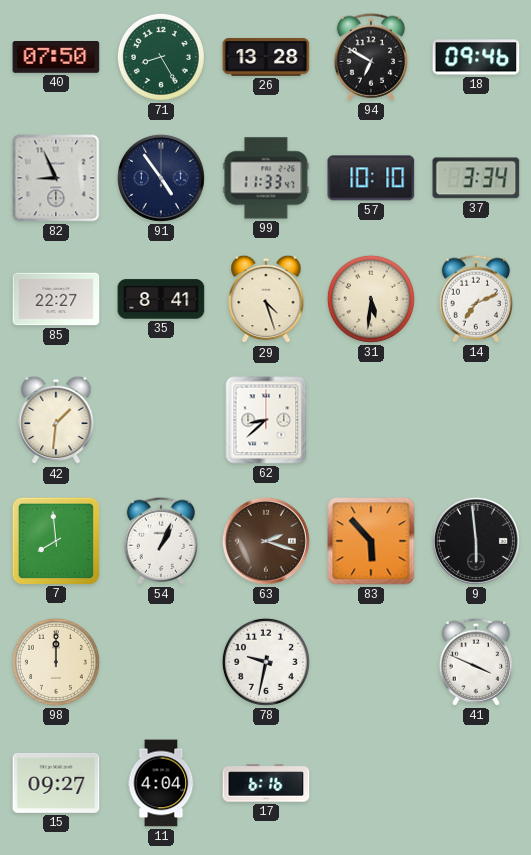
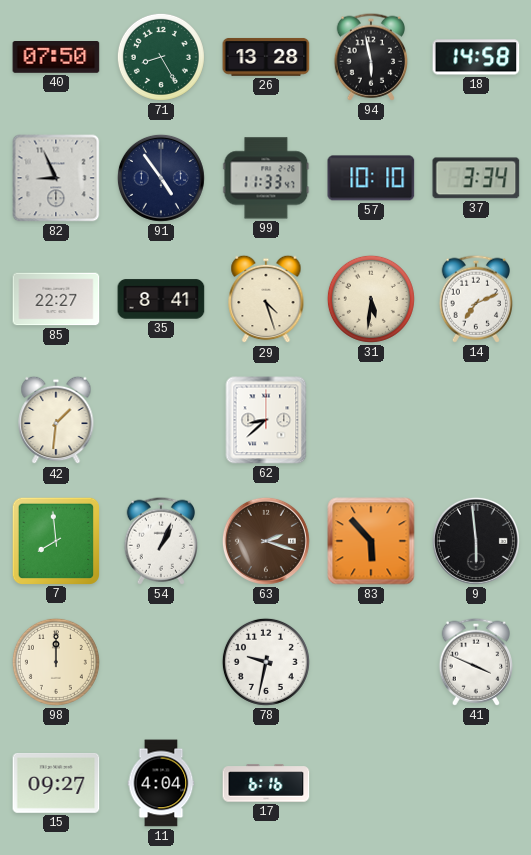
94: 6:50 -> 5:58
18: 09:46 -> 14:58
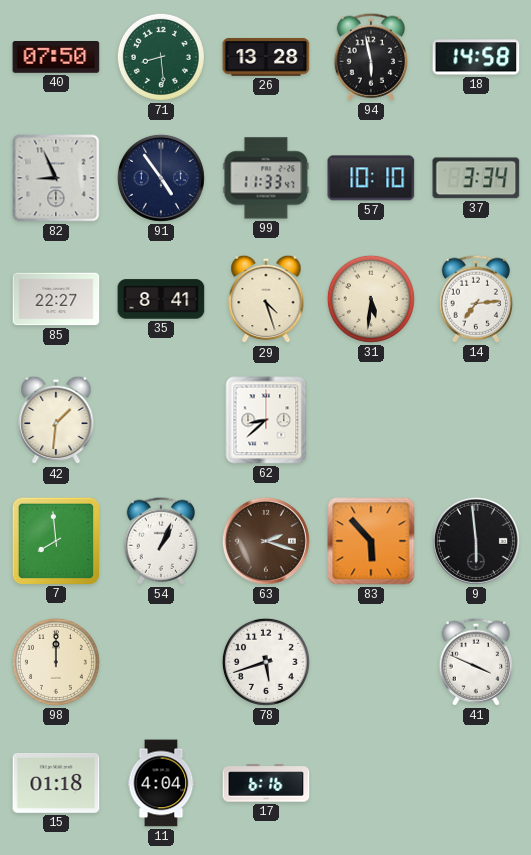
71: 8:25 -> 8:29
14: 7:11 -> 7:14
78: 9:32 -> 5:42
15: 09:27 -> 01:18
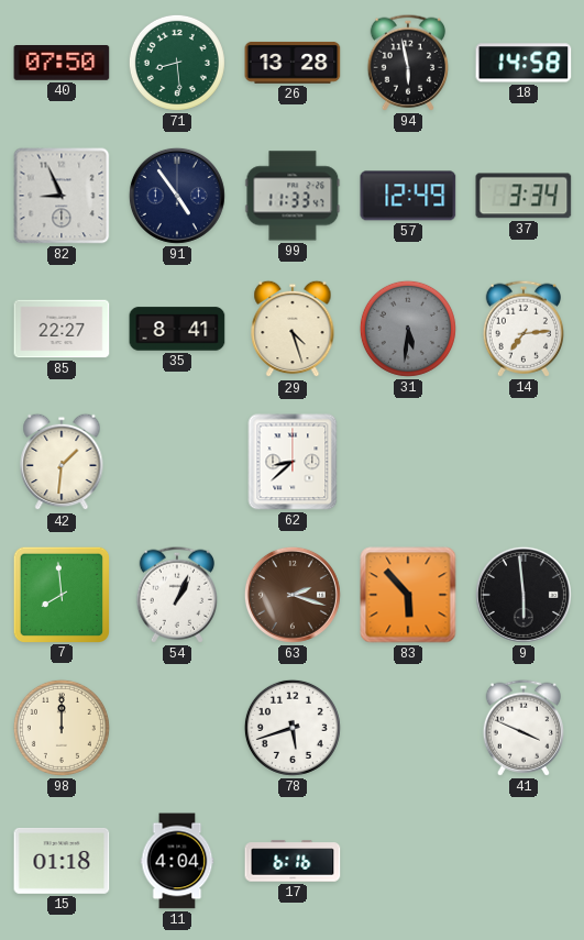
57: 10:10 -> 12:49
31 dial: cream -> grey
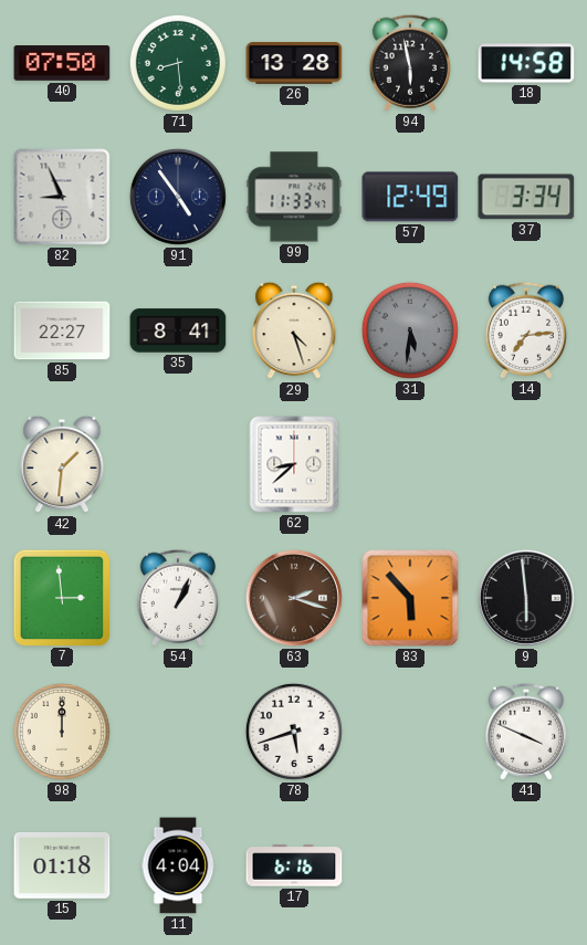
7: 7:59 -> 2:59
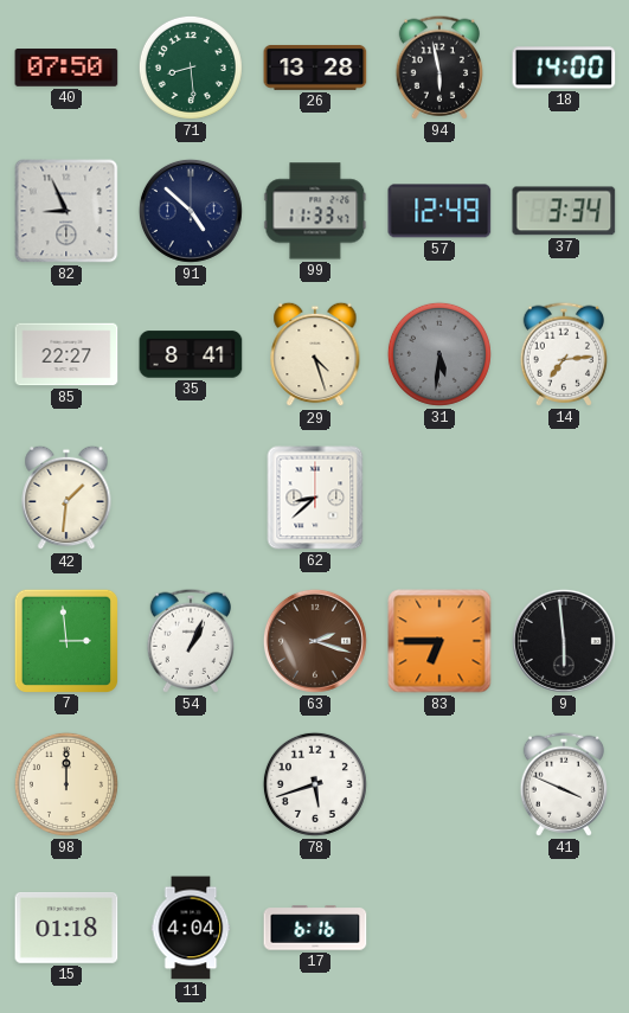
18: 14:58 -> 14:00
91: 4:54 -> 4:52
83: 5:53 -> 6:45
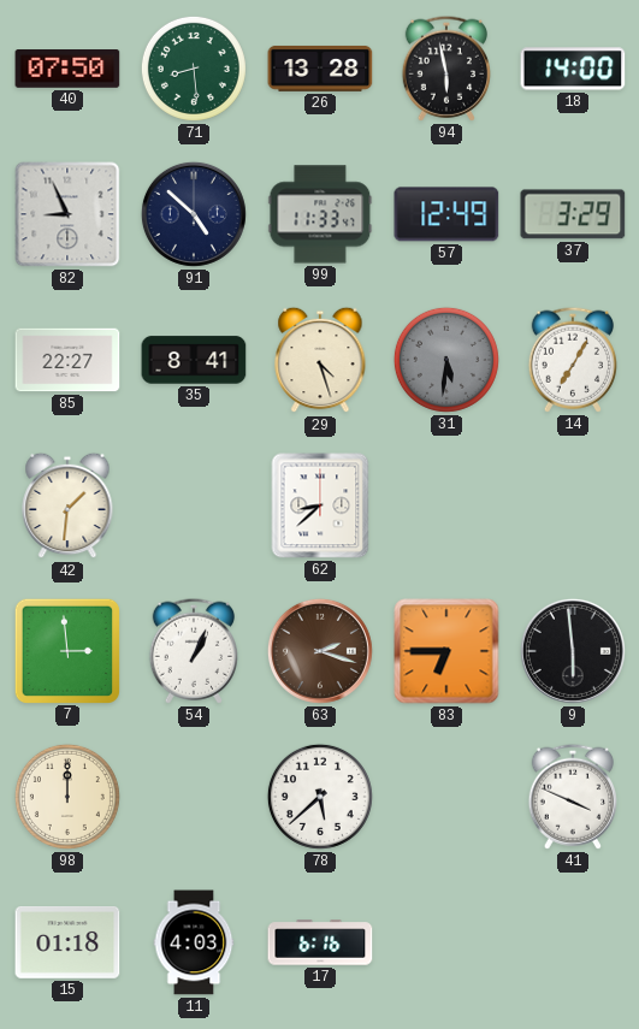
37: 3:34 -> 3:29
14: 7:14 -> 7:05
78: 5:42 -> 5:38
11: 4:04 -> 4:03
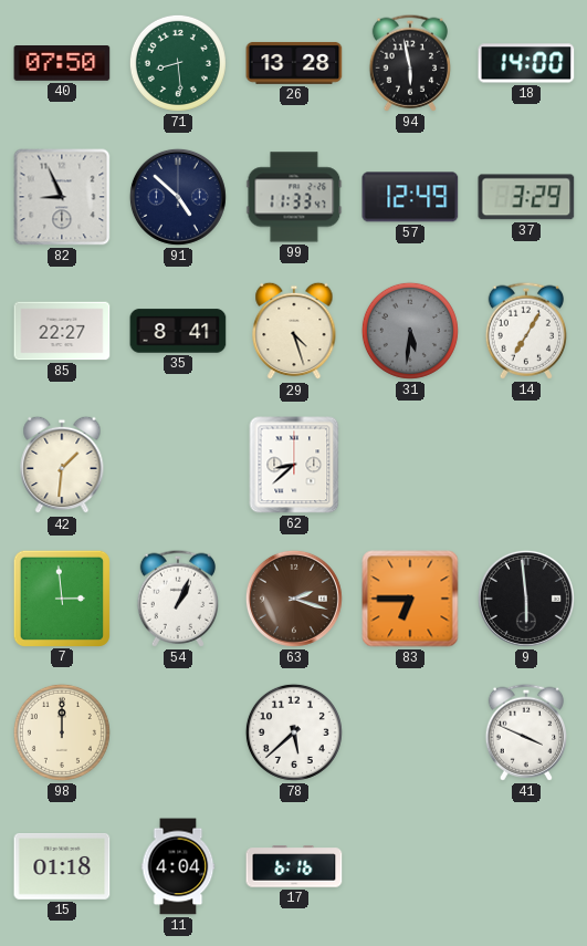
11: 4:03 -> 4:04
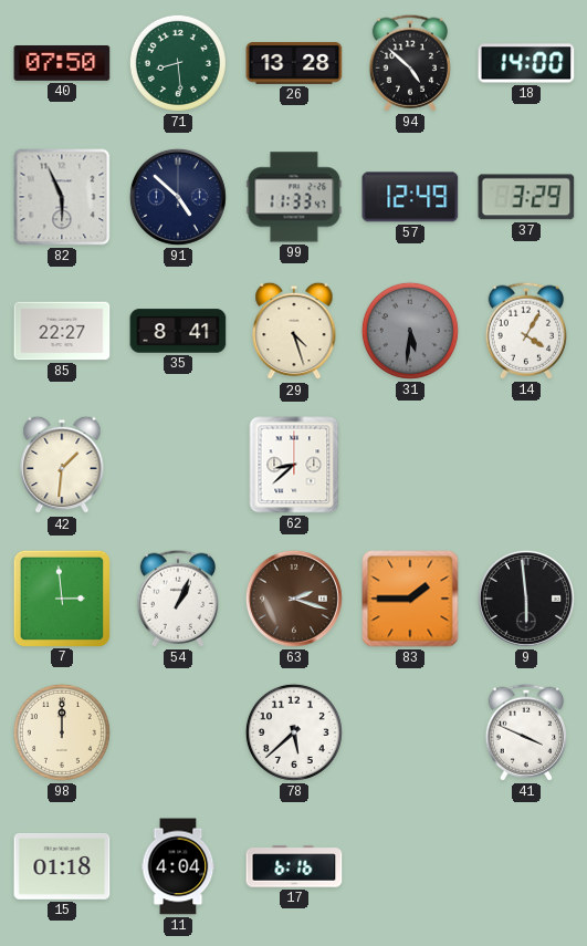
94: 5:58 -> 4:52
82: 8:56 -> 5:56
14: 7:05 -> 4:05
83: 6:45 -> 1:45
